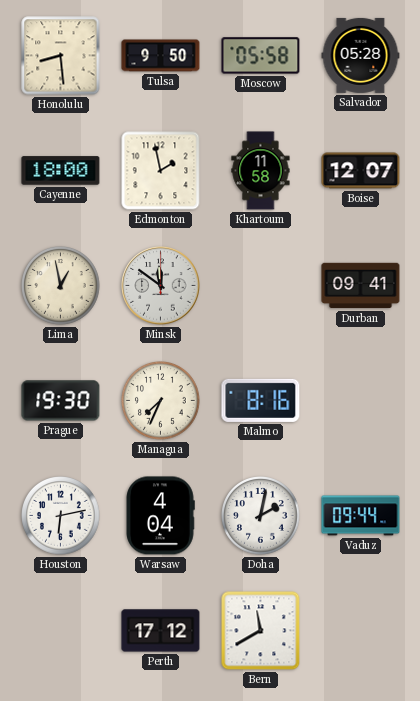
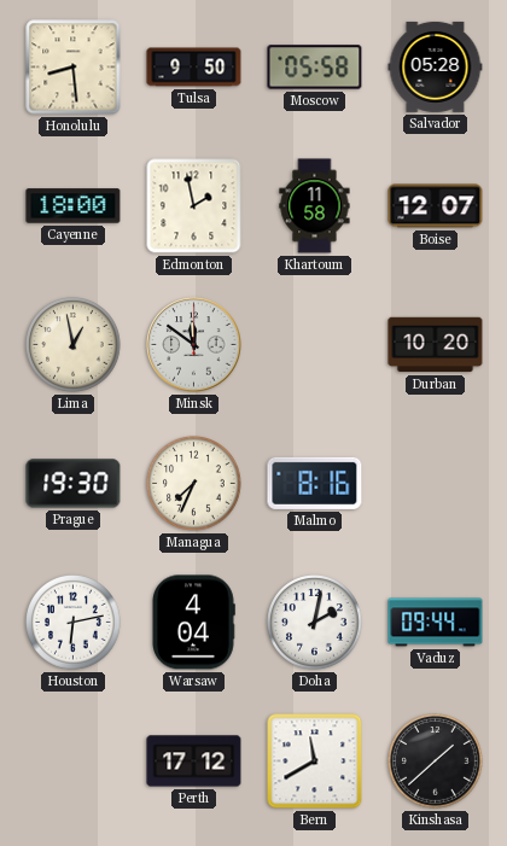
Durban: 09:41 -> 10:20
Kinshasa: none -> 1:38
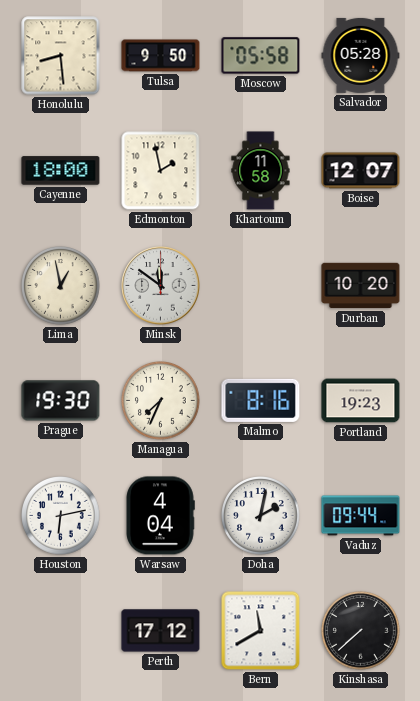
Portland: none -> 19:23
Kinshasa: 1:38 -> 7:38
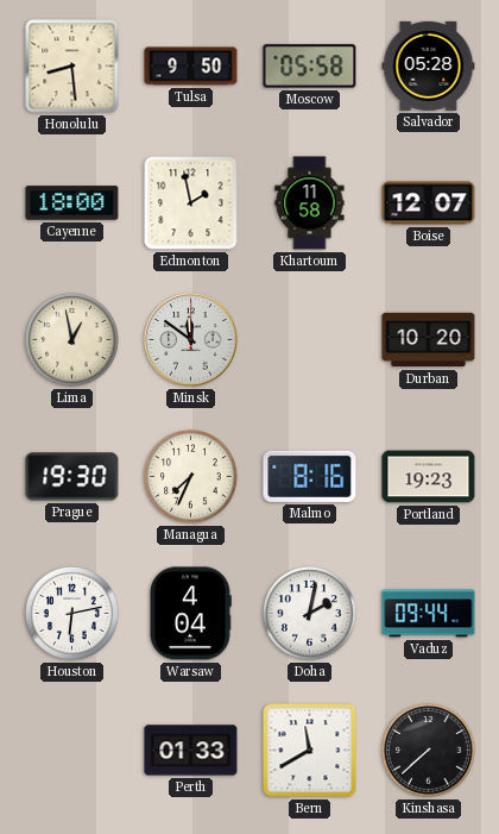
Perth: 17:12 -> 01:33
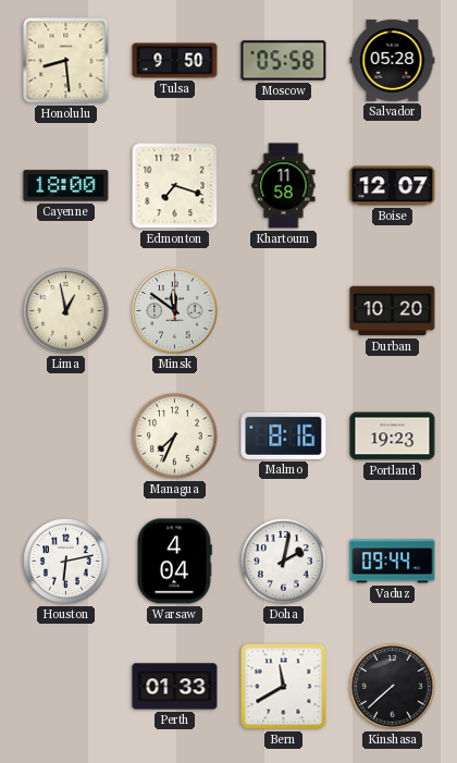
Edmonton: 1:58 -> 7:18
Prague: 19:30 -> none
